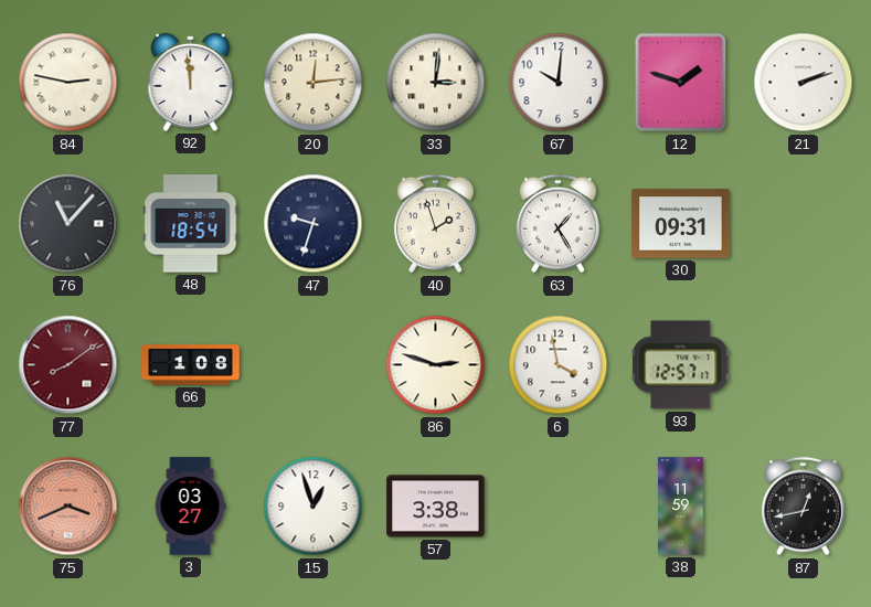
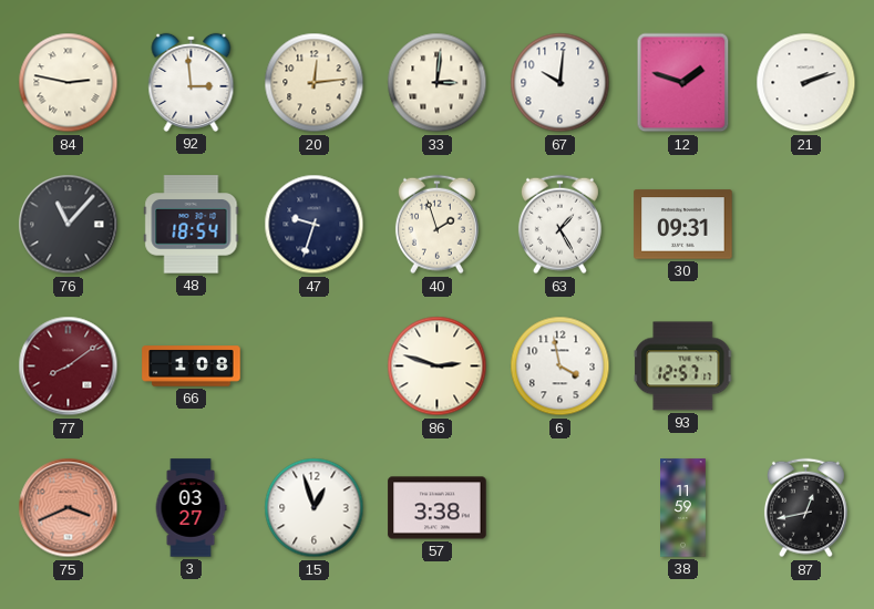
92: 11:59 -> 2:59
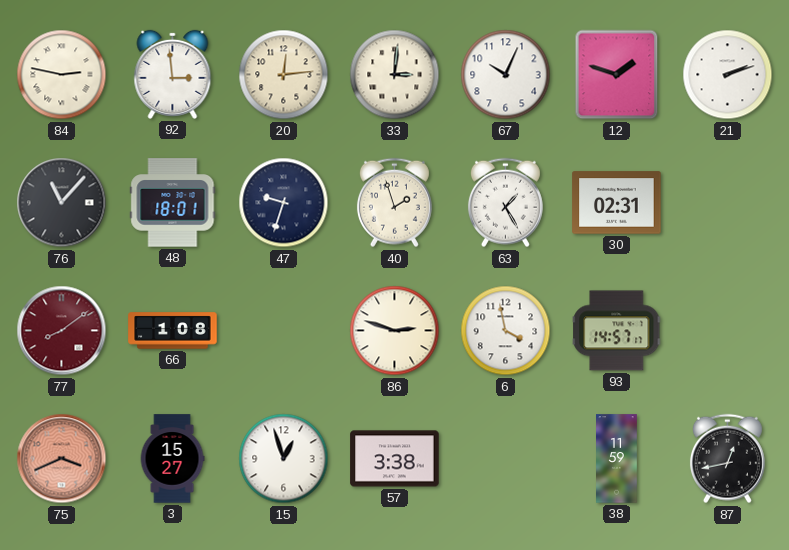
67: 10:01 -> 10:04
48: 18:54 -> 18:01
30: 09:31 -> 02:31
93: 12:57 -> 14:57
3: 03:27 -> 15:27
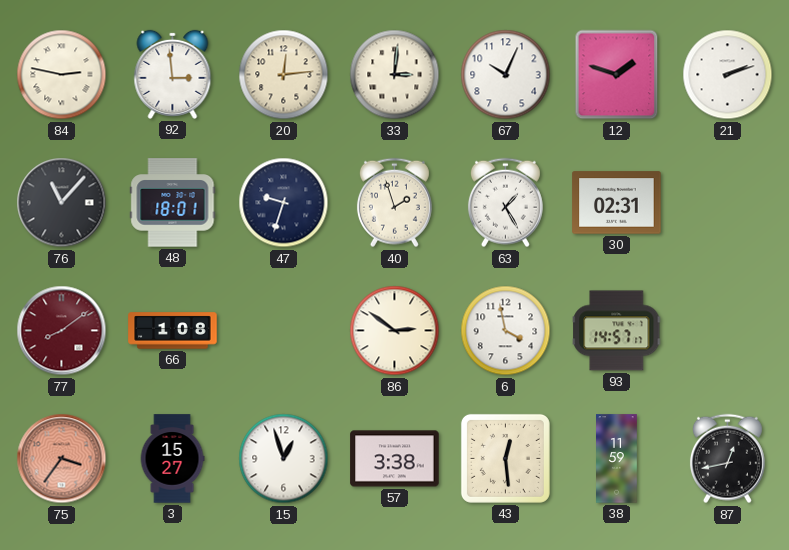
86: 2:48 -> 2:51
75: 3:41 -> 3:36
43: none -> 12:29
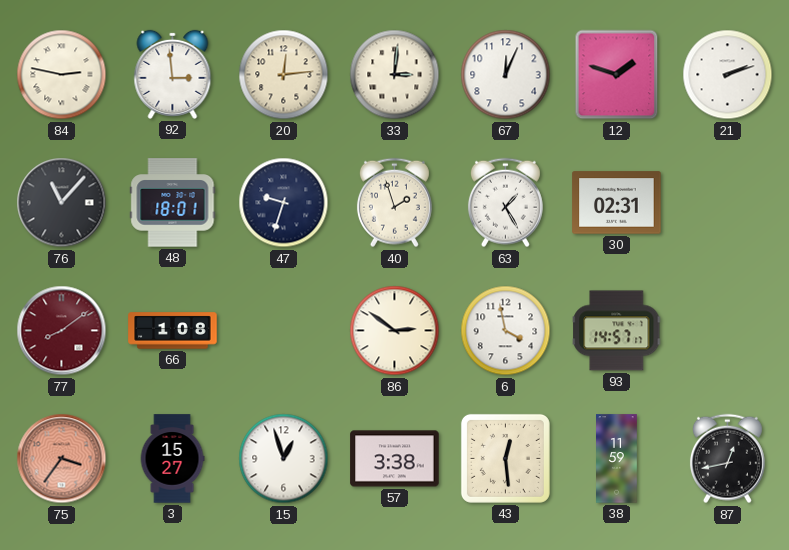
67: 10:04 -> 12:04
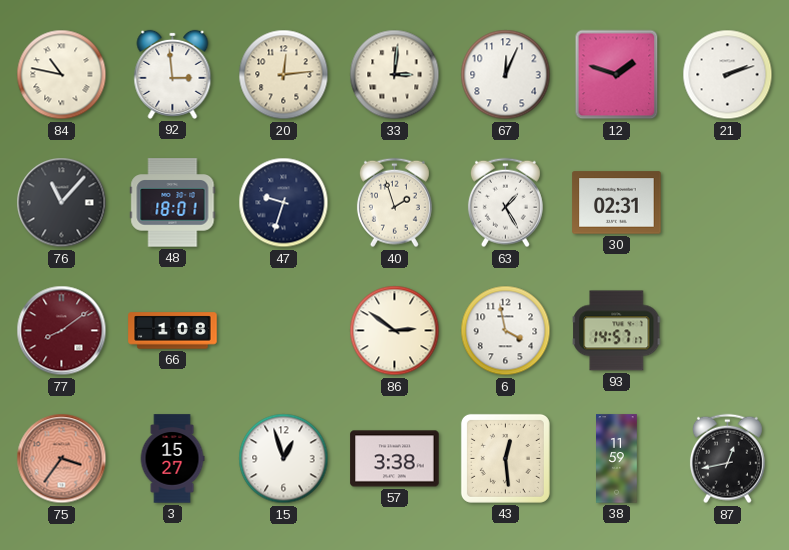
84: 2:47 -> 10:47
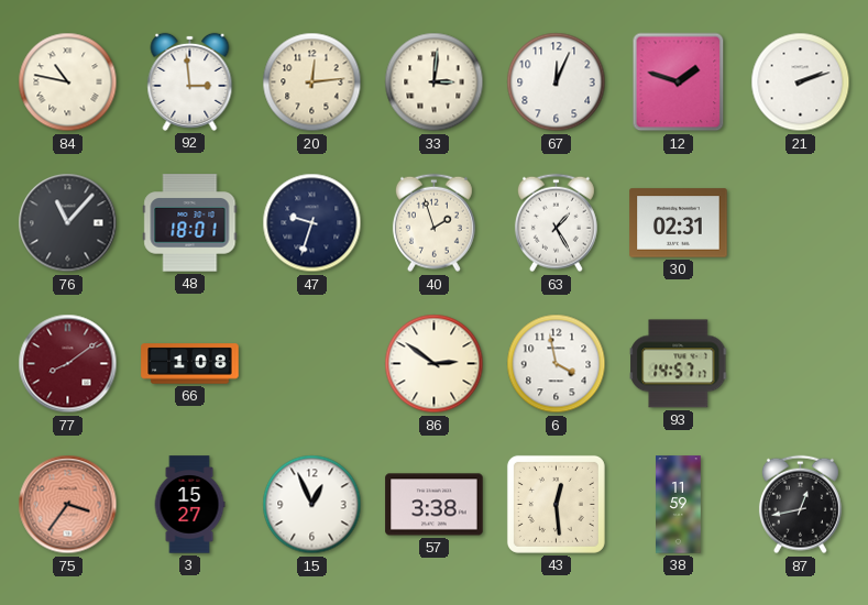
15: 12:57 -> 12:56
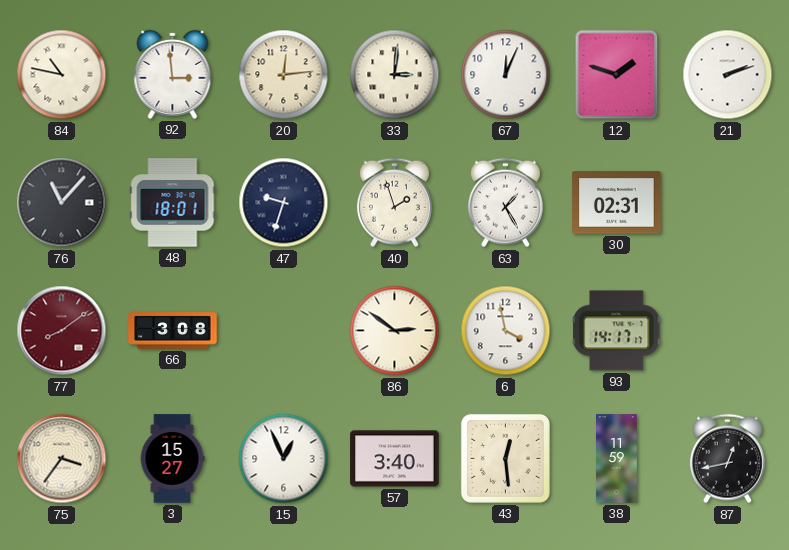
66: 1:08 -> 3:08
93: 14:57 -> 14:17
75 dial: salmon -> cream
57: 3:38 -> 3:40
